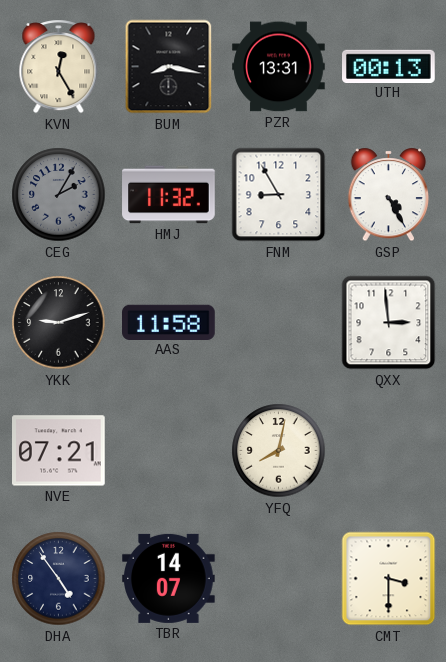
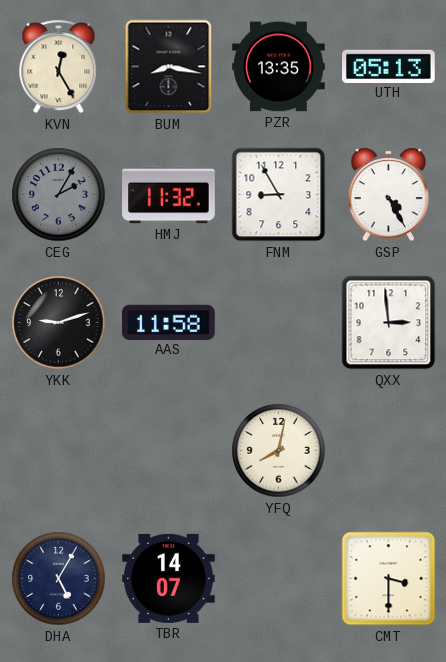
PZR: 13:31 -> 13:35
UTH: 00:13 -> 05:13
NVE: 07:21 -> none
DHA: 4:54 -> 5:05
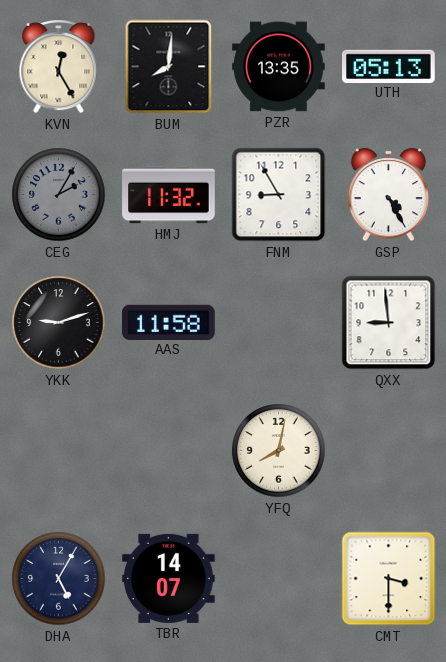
BUM: 8:17 -> 8:01
QXX: 2:59 -> 8:59
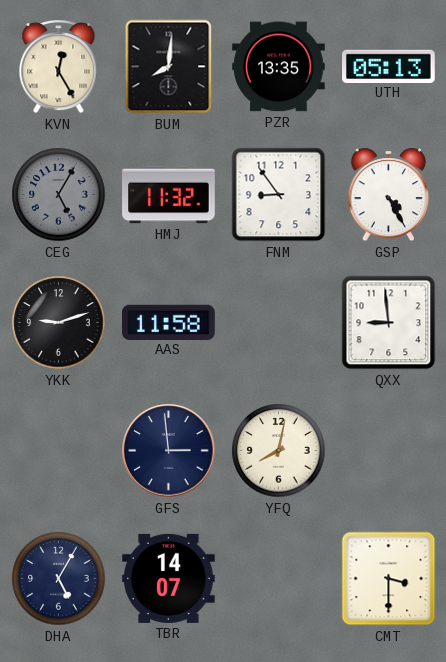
CEG: 2:05 -> 5:05
FNM: 8:55 -> 8:54
GFS: none -> 2:59
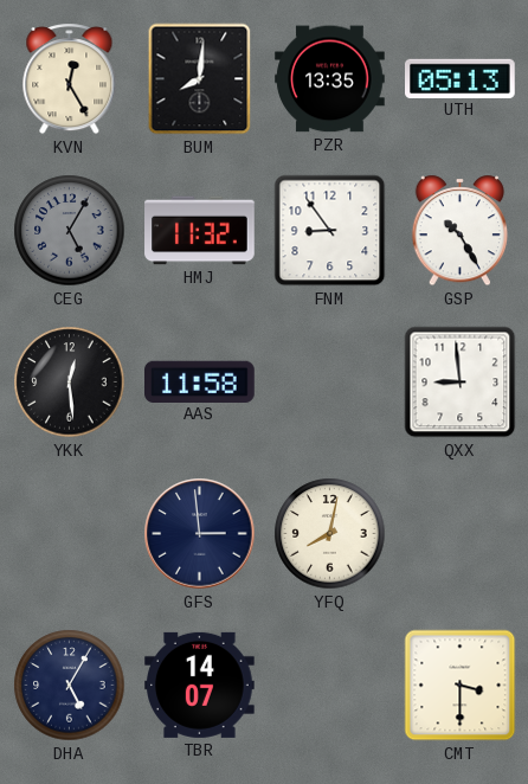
GSP: 4:25 -> 10:25
YKK: 9:12 -> 12:29
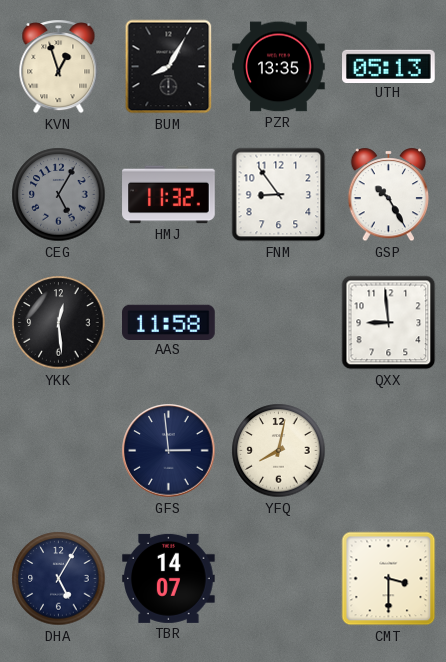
KVN: 12:25 -> 12:57
BUM: 8:01 -> 8:05
